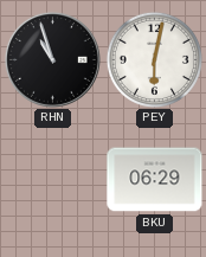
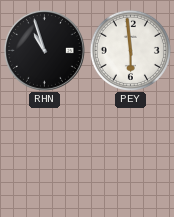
PEY: 6:02 -> 5:59
BKU: 06:29 -> none
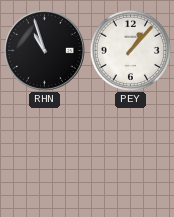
PEY: 5:59 -> 1:07
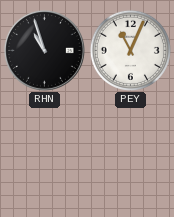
PEY: 1:07 -> 11:04
